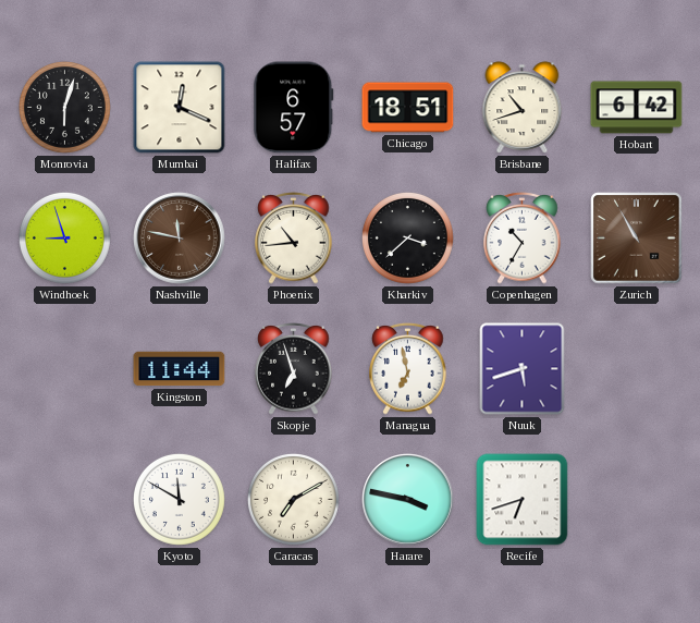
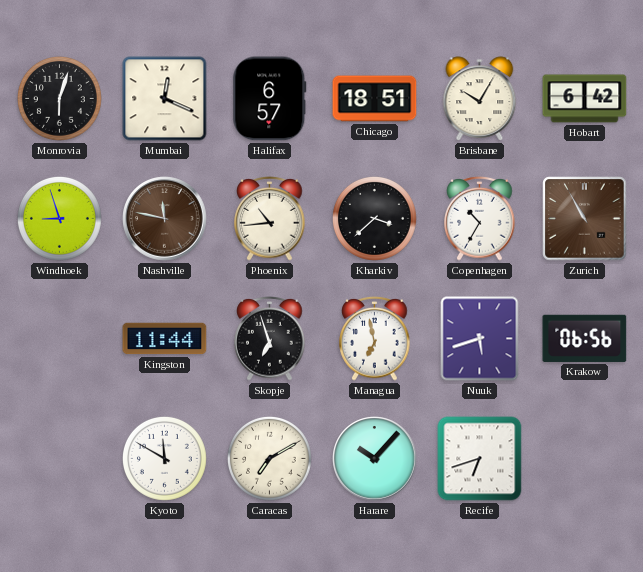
Brisbane: 10:42 -> 10:05
Krakow: none -> 06:56
Harare: 3:47 -> 10:07
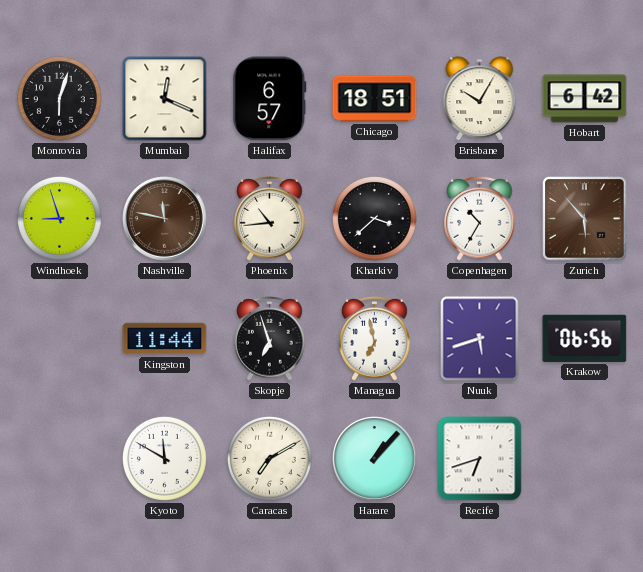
Zurich: 10:55 -> 5:53
Harare: 10:07 -> 1:07
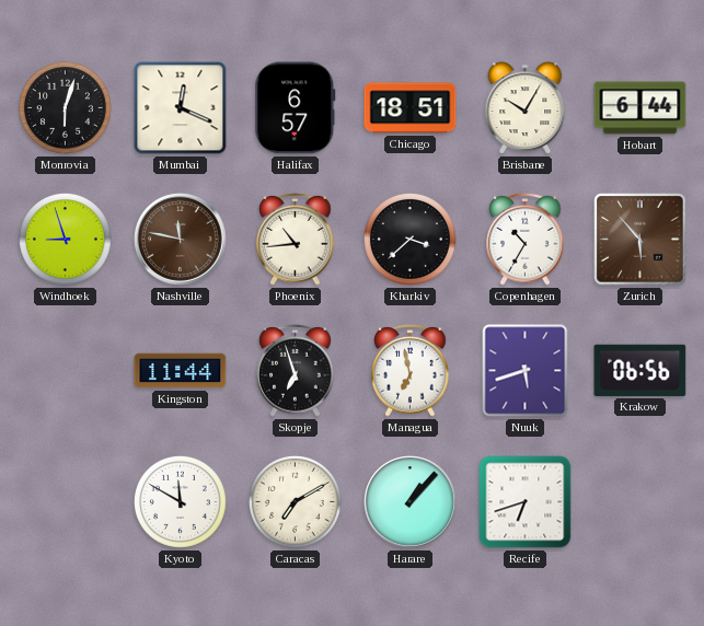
Hobart: 6:42 -> 6:44
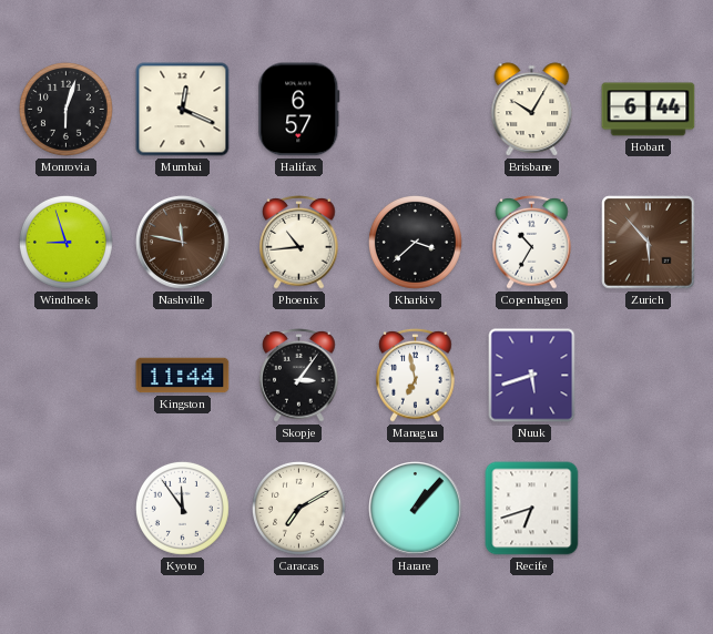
Chicago: 18:51 -> none
Skopje: 6:57 -> 3:06
Krakow: 06:56 -> none
Kyoto: 11:50 -> 11:54
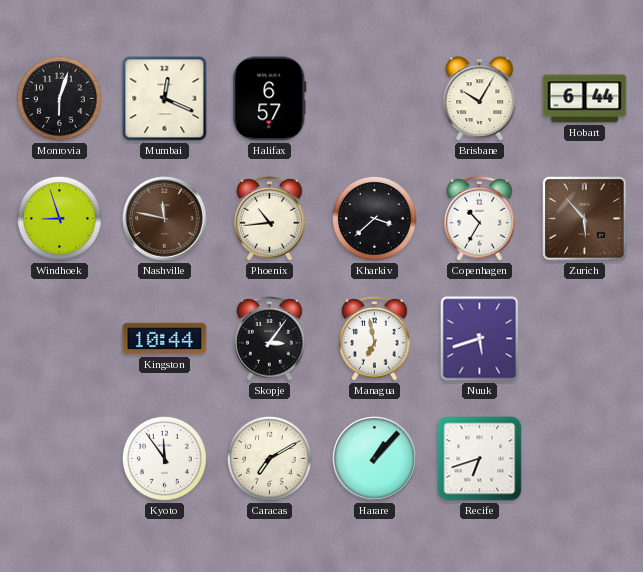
Kingston: 11:44 -> 10:44
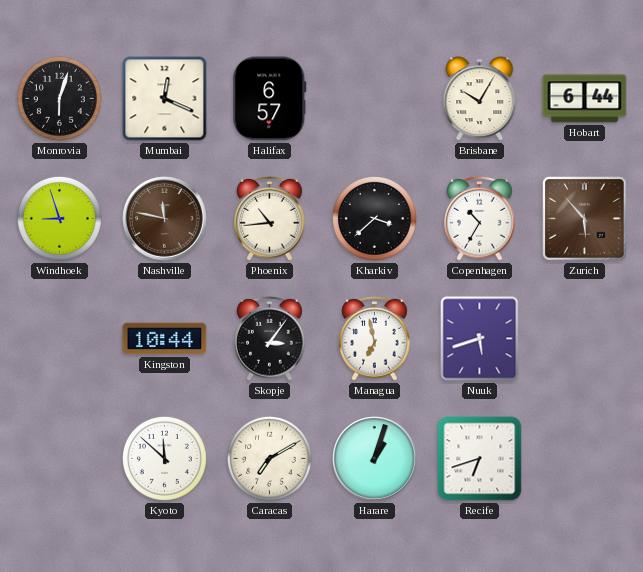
Kyoto: 11:54 -> 11:52
Harare: 1:07 -> 1:03
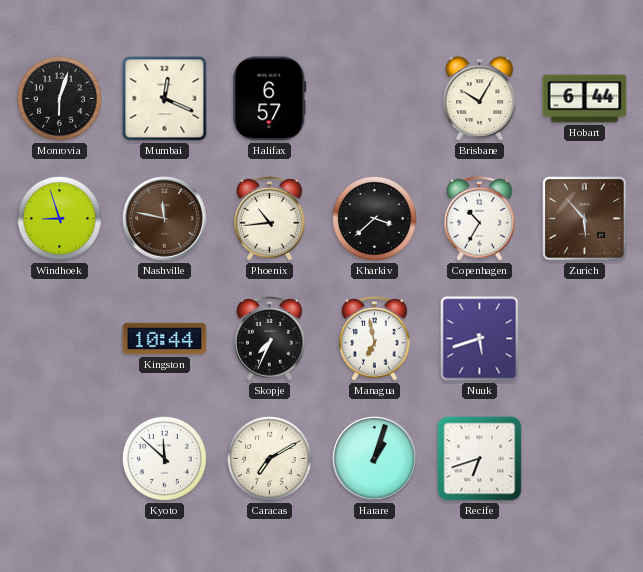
Skopje: 3:06 -> 7:34
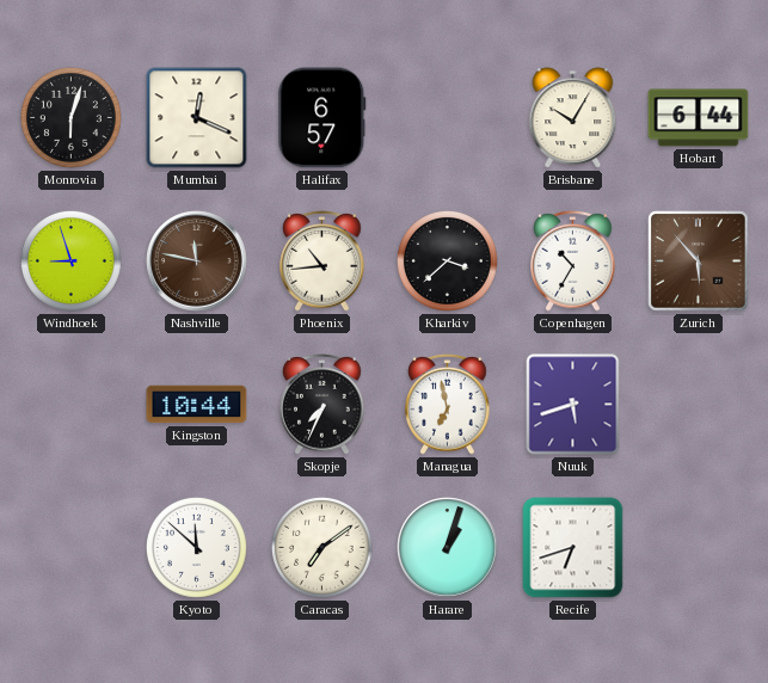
Caracas: 7:10 -> 7:09
